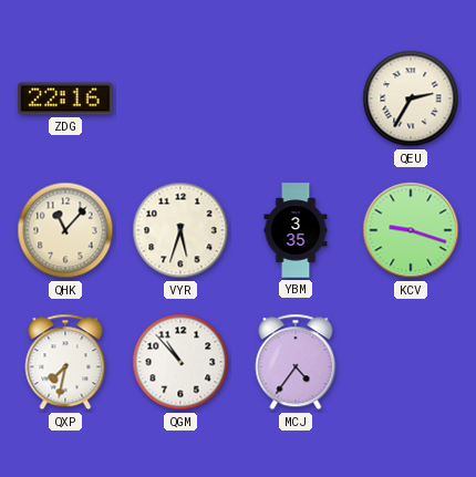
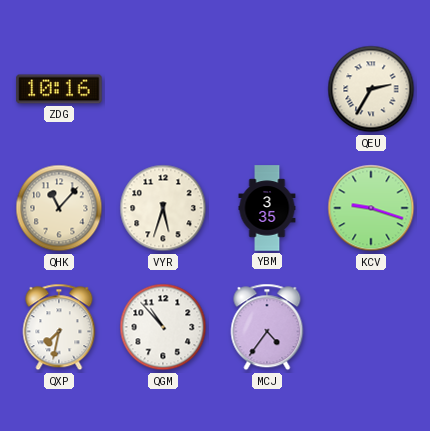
ZDG: 22:16 -> 10:16
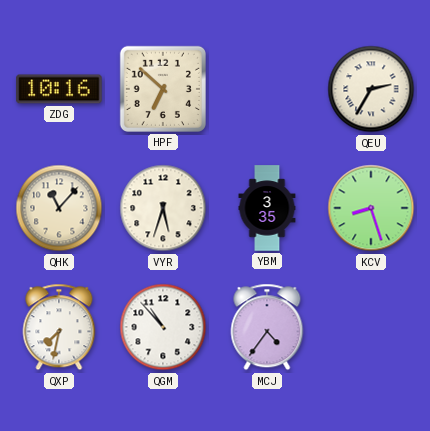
HPF: none -> 6:52
KCV: 9:18 -> 8:27
